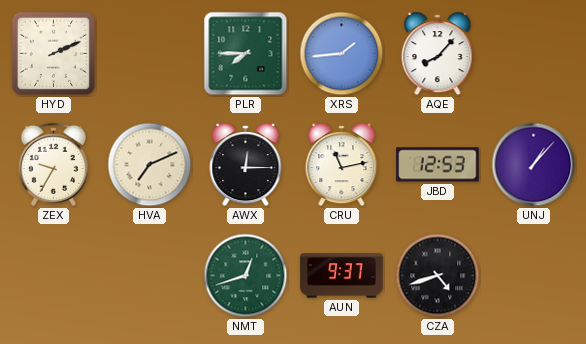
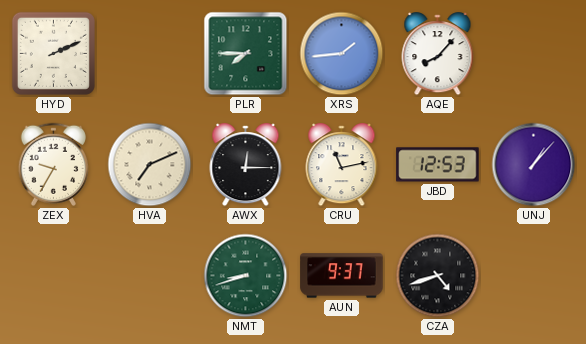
NMT: 12:42 -> 8:42
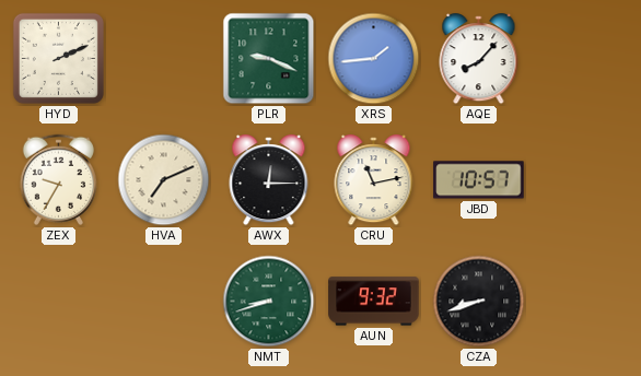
PLR: 7:45 -> 9:19
JBD: 12:53 -> 10:57
UNJ: 1:07 -> none
AUN: 9:37 -> 9:32
CZA: 4:42 -> 8:42
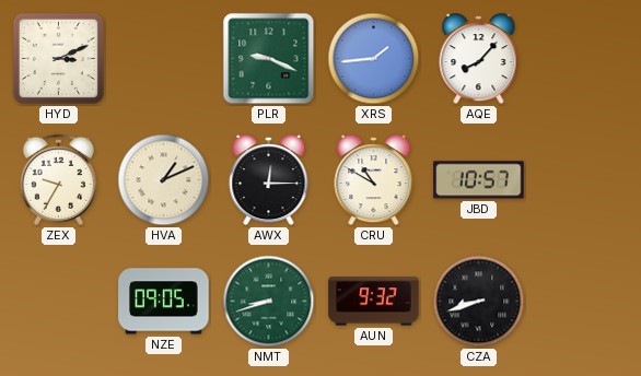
HYD: 2:11 -> 3:11
HVA: 7:11 -> 1:11
CRU: 11:13 -> 10:50
NZE: none -> 09:05
